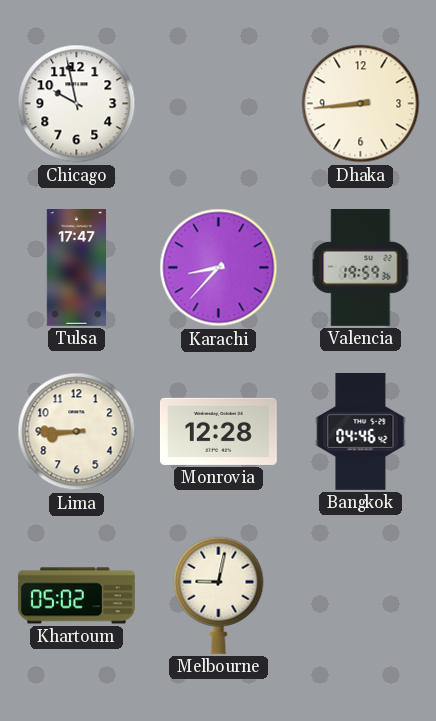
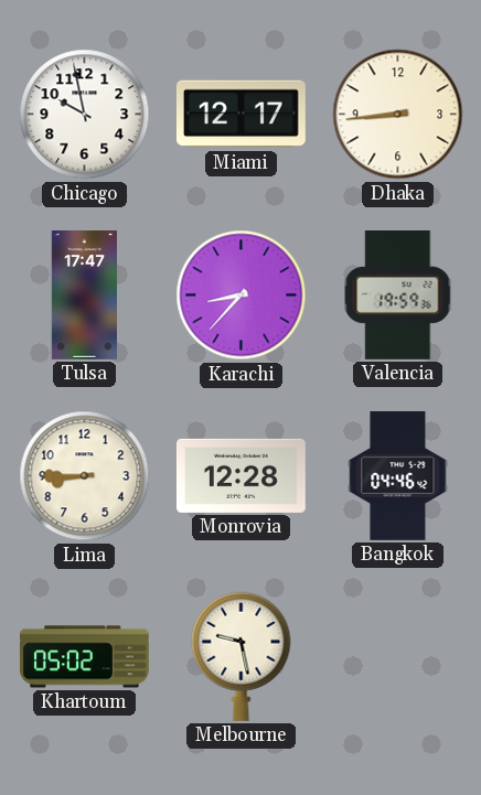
Miami: none -> 12:17
Melbourne: 9:02 -> 9:28
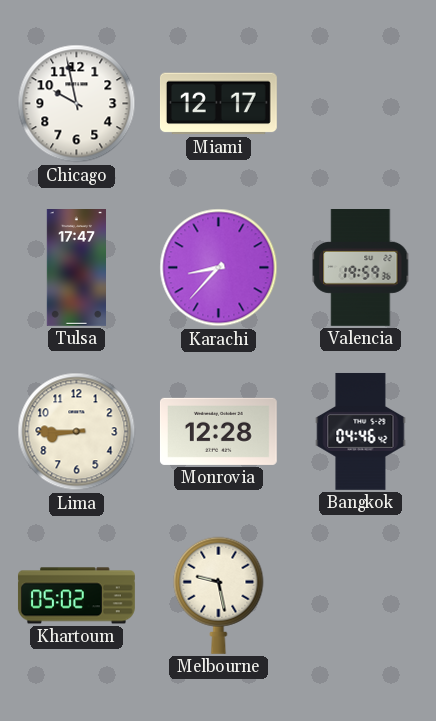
Dhaka: 8:44 -> none
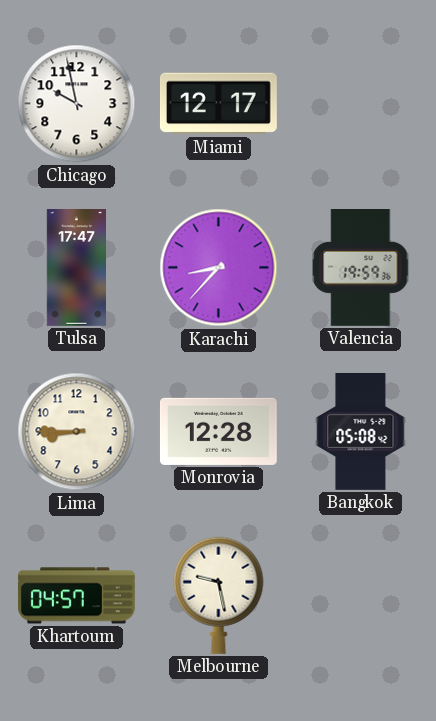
Bangkok: 04:46 -> 05:08
Khartoum: 05:02 -> 04:57
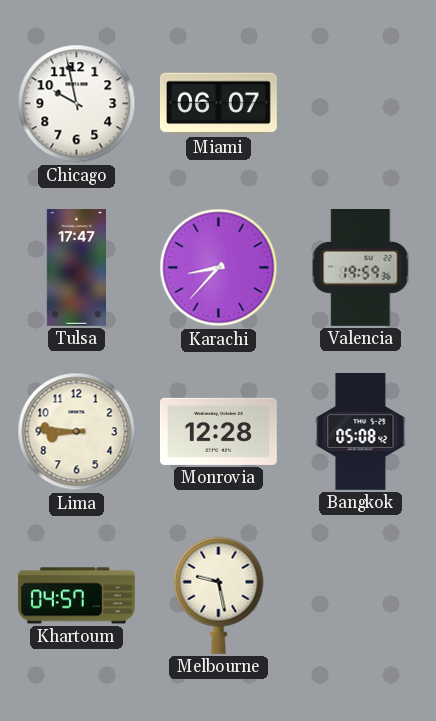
Miami: 12:17 -> 06:07
Lima: 8:45 -> 8:46
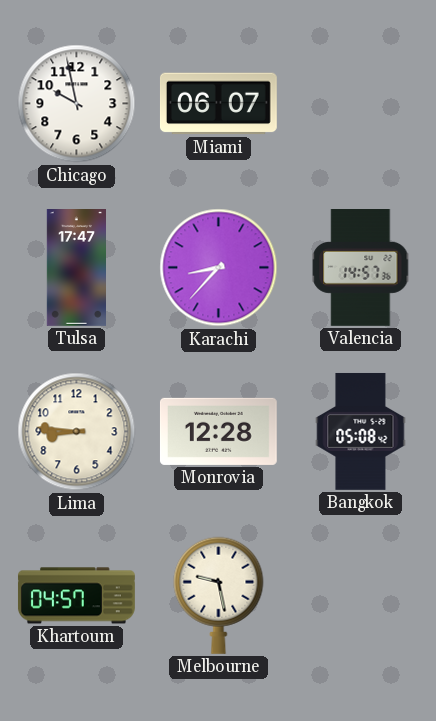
Valencia: 19:59 -> 14:57
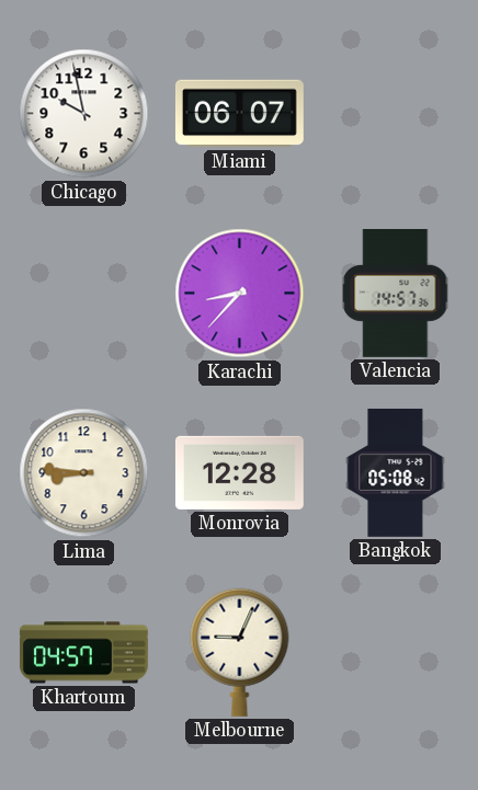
Tulsa: 17:47 -> none
Melbourne: 9:28 -> 9:04
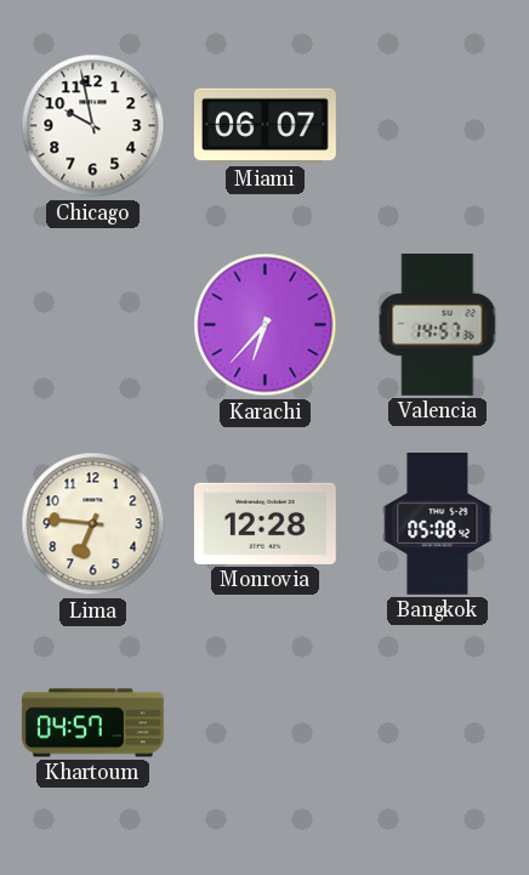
Karachi: 8:37 -> 6:37
Lima: 8:46 -> 6:46
Melbourne: 9:04 -> none
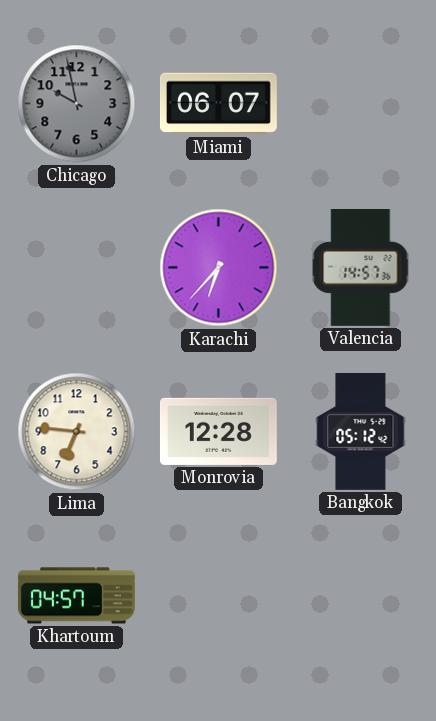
Chicago dial: white -> grey
Bangkok: 05:08 -> 05:12
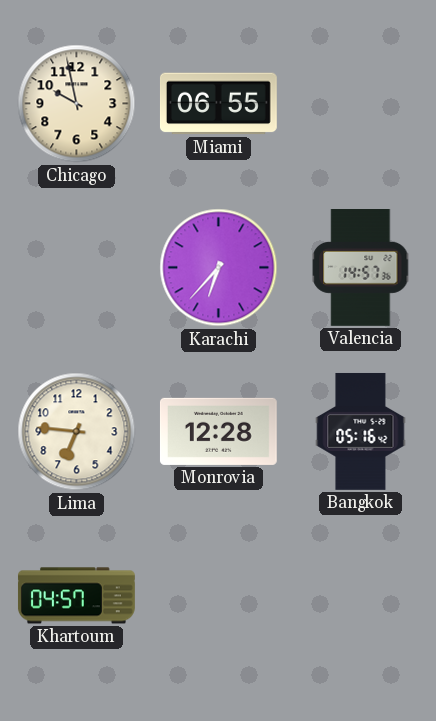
Chicago dial: grey -> cream
Miami: 06:07 -> 06:55
Bangkok: 05:12 -> 05:16
